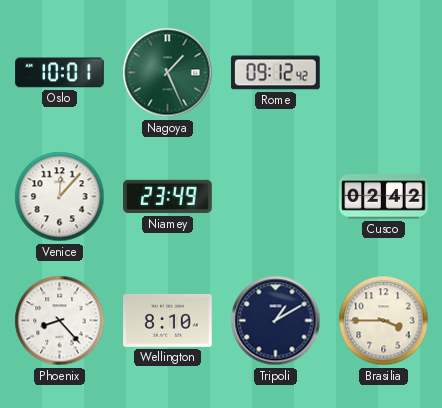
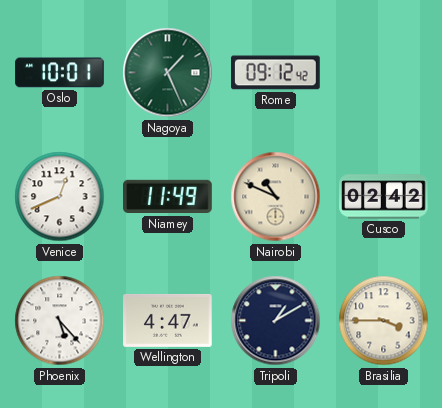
Venice: 12:07 -> 12:41
Niamey: 23:49 -> 11:49
Nairobi: none -> 10:49
Phoenix: 8:23 -> 5:23
Wellington: 8:10 -> 4:47
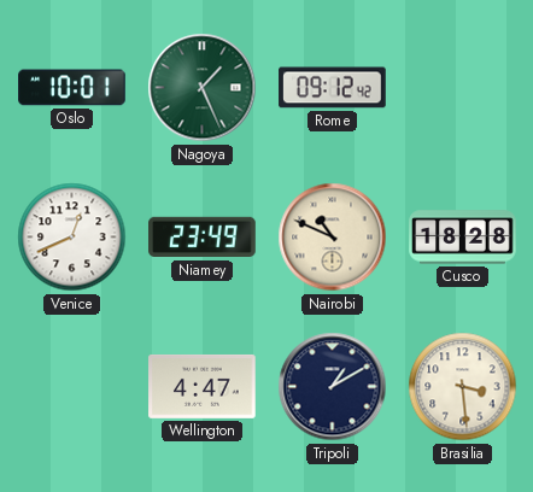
Niamey: 11:49 -> 23:49
Cusco: 02:42 -> 18:28
Phoenix: 5:23 -> none
Brasilia: 3:45 -> 3:29
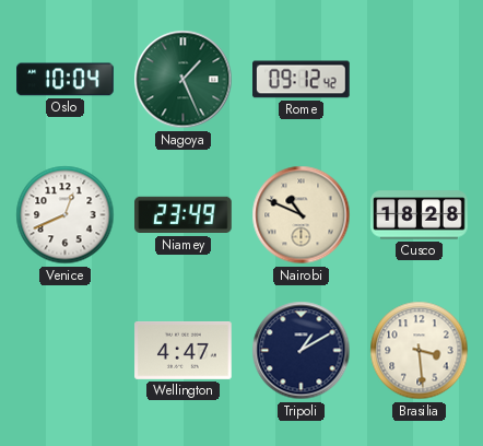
Oslo: 10:01 -> 10:04
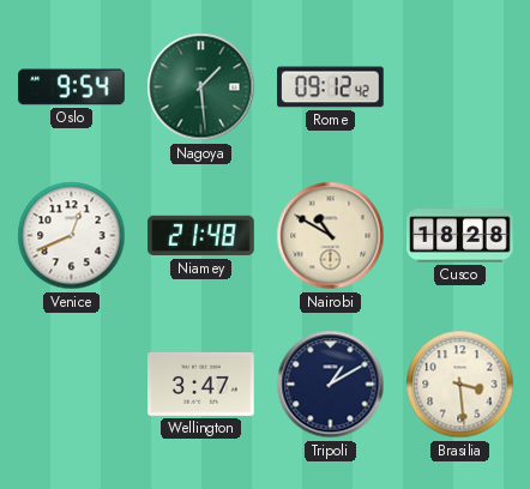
Oslo: 10:04 -> 9:54
Nagoya: 1:26 -> 1:29
Niamey: 23:49 -> 21:48
Nairobi: 10:49 -> 10:50
Wellington: 4:47 -> 3:47
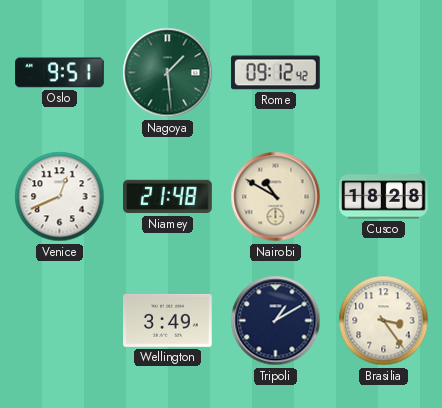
Oslo: 9:54 -> 9:51
Wellington: 3:47 -> 3:49
Brasilia: 3:29 -> 3:24
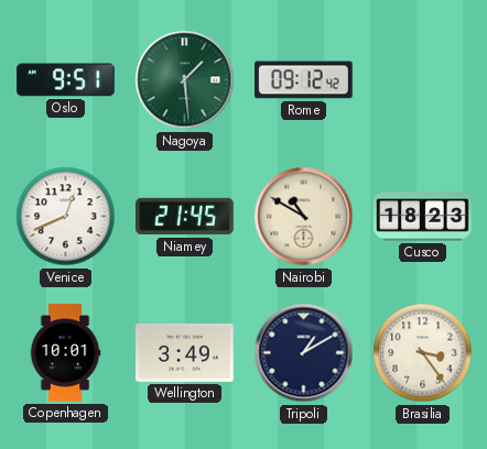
Niamey: 21:48 -> 21:45
Cusco: 18:28 -> 18:23
Copenhagen: none -> 10:01
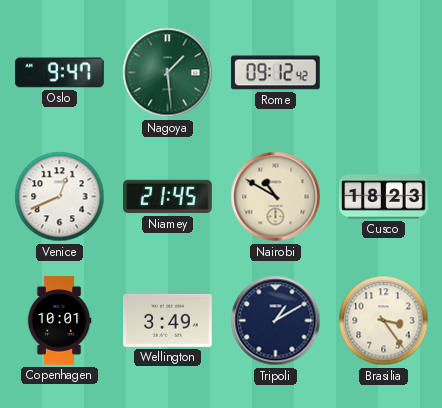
Oslo: 9:51 -> 9:47
